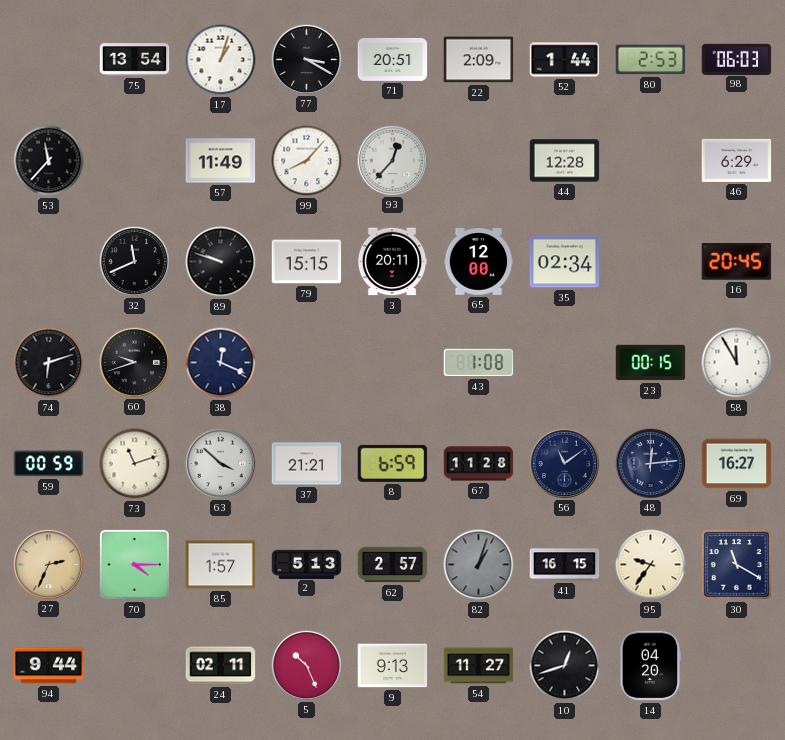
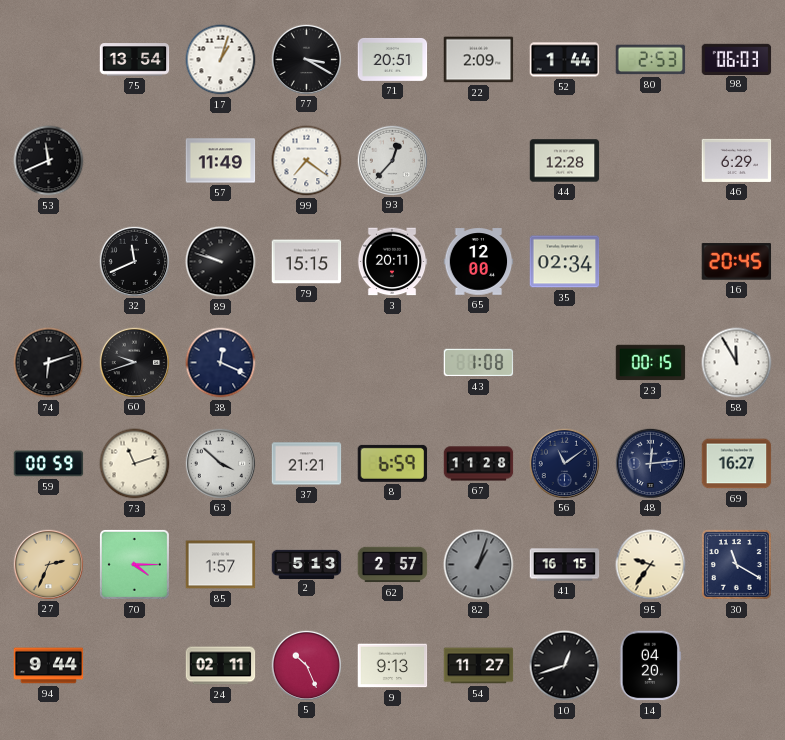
53: 11:37 -> 11:41
99: 8:07 -> 7:21
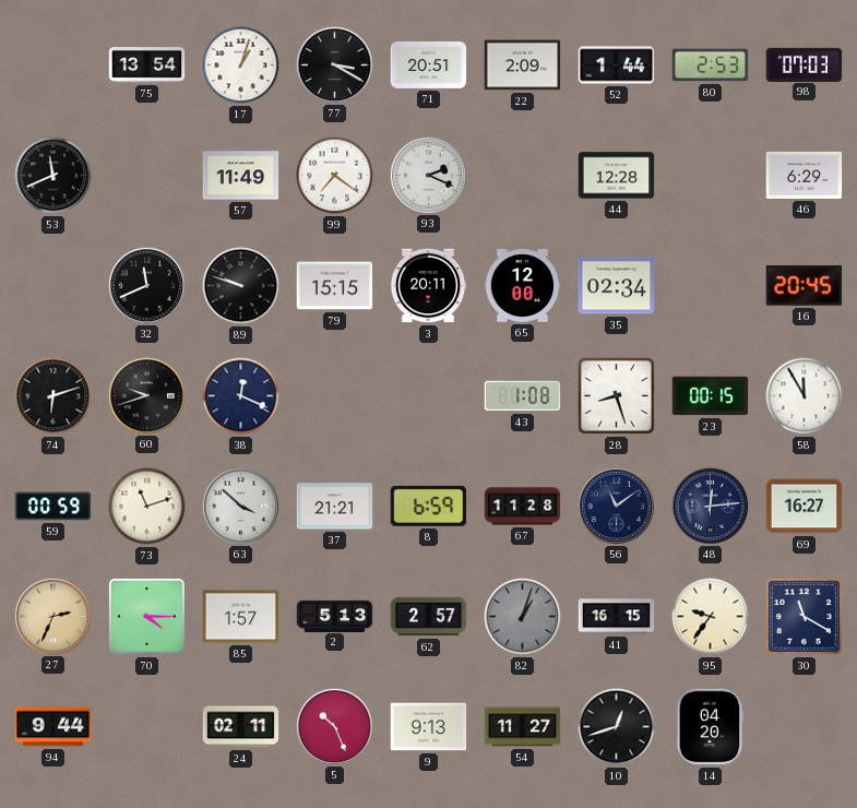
98: 06:03 -> 07:03
93: 12:37 -> 2:19
28: none -> 8:27
